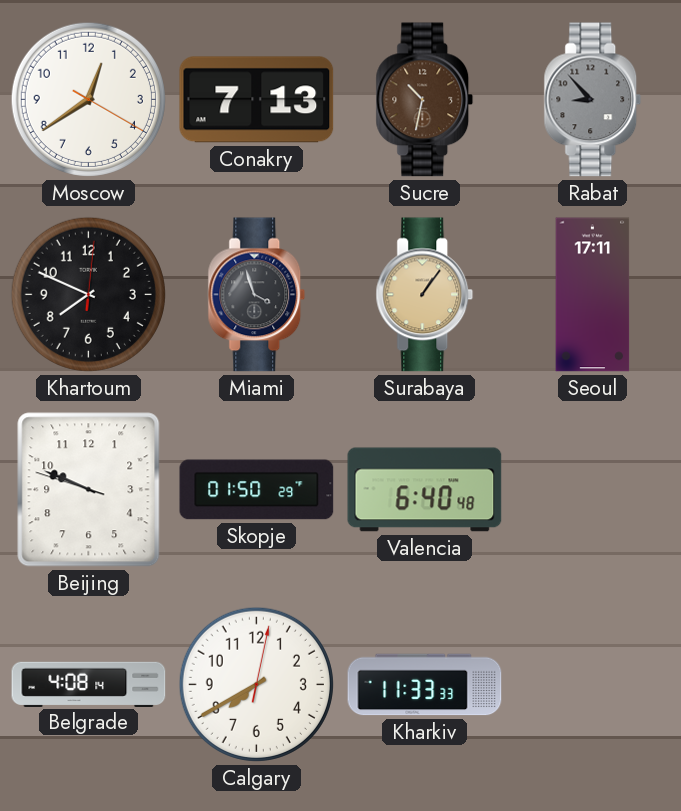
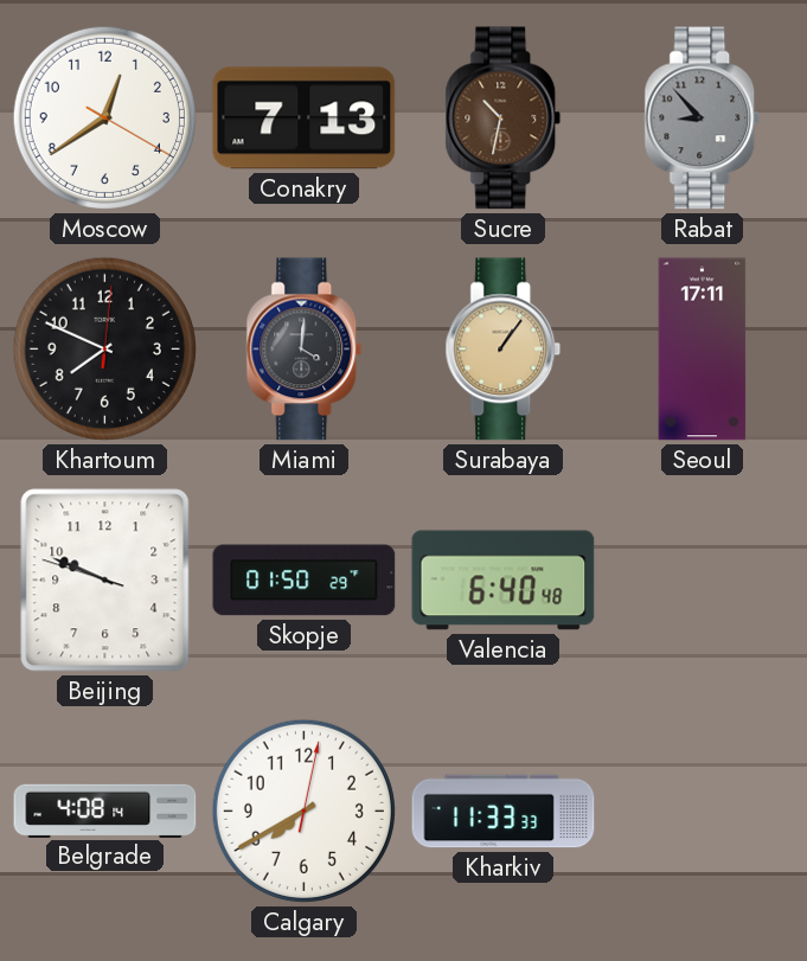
Miami: 3:57 -> 4:01
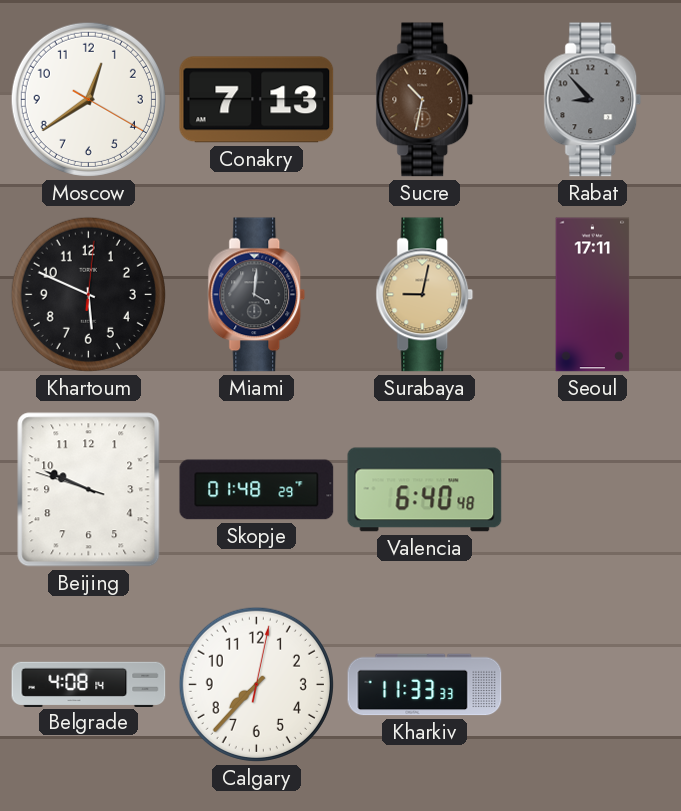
Khartoum: 7:49 -> 5:49
Surabaya: 1:06 -> 9:02
Skopje: 01:50 -> 01:48
Calgary: 7:40 -> 7:37
